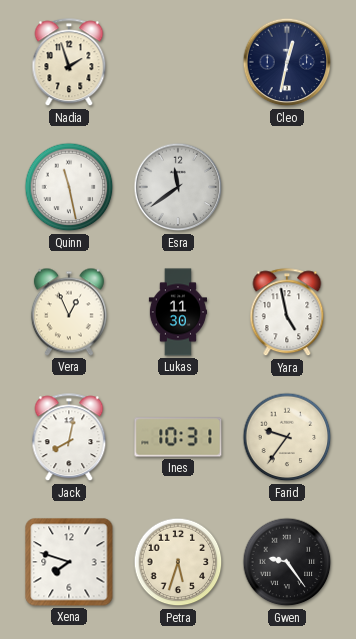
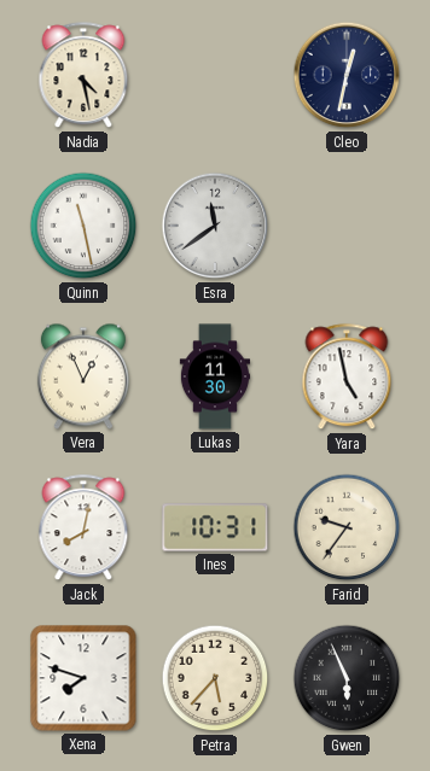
Nadia: 1:57 -> 4:28
Petra: 5:33 -> 5:37
Gwen: 9:24 -> 5:56
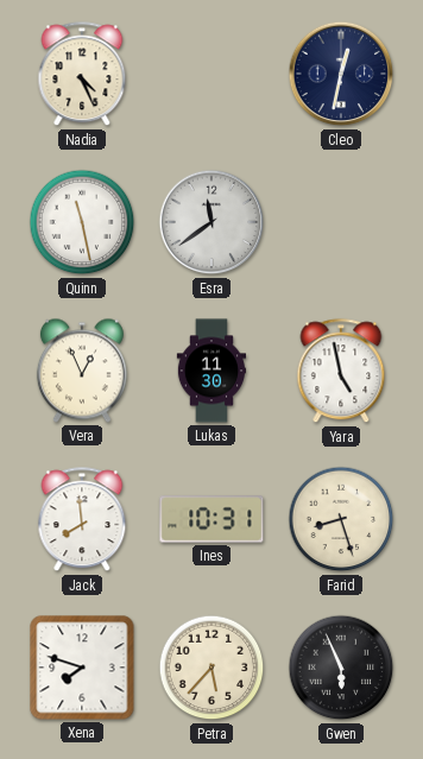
Nadia: 4:28 -> 4:26
Jack: 8:02 -> 7:59
Farid: 9:36 -> 8:27
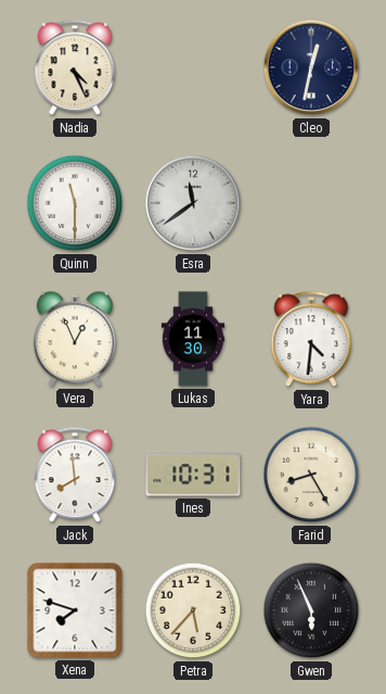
Quinn: 11:28 -> 11:30
Yara: 4:58 -> 4:31
Farid: 8:27 -> 8:25
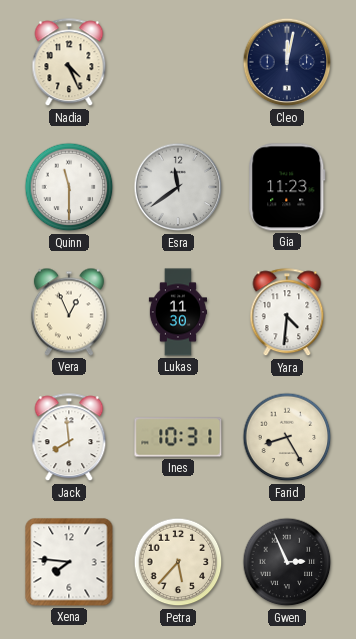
Cleo: 12:32 -> 12:02
Gia: none -> 11:23
Xena: 7:48 -> 7:46
Gwen: 5:56 -> 2:56
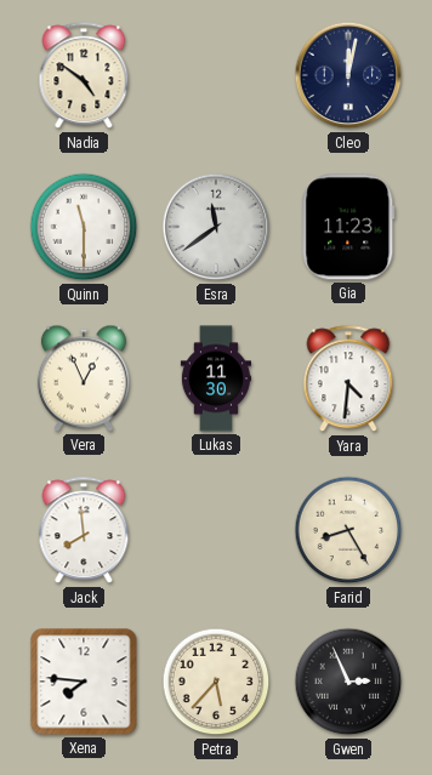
Nadia: 4:26 -> 4:51
Ines: 10:31 -> none
